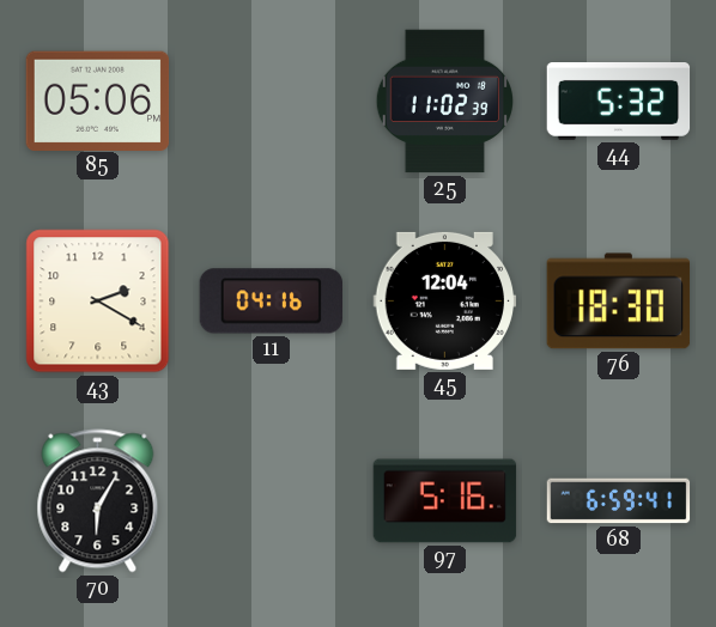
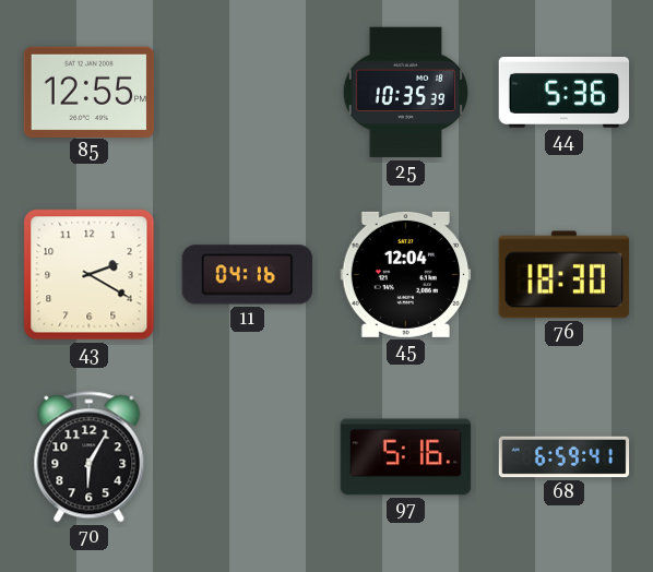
85: 05:06 -> 12:55
25: 11:02 -> 10:35
44: 5:32 -> 5:36
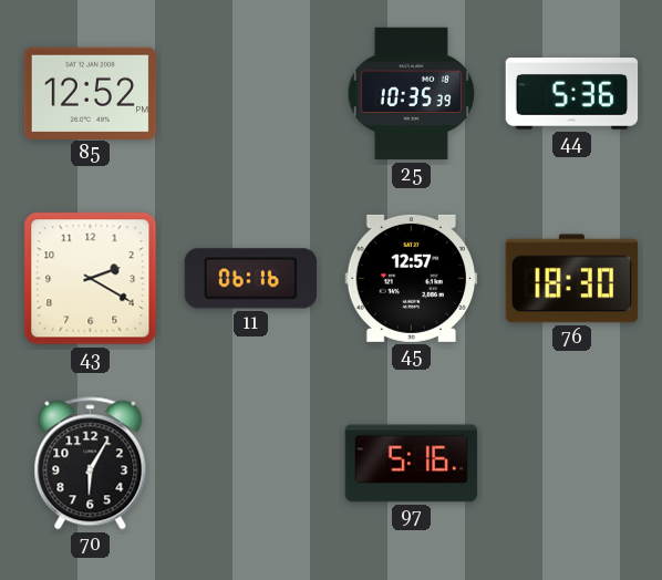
85: 12:55 -> 12:52
11: 04:16 -> 06:16
45: 12:04 -> 12:57
68: 6:59 -> none
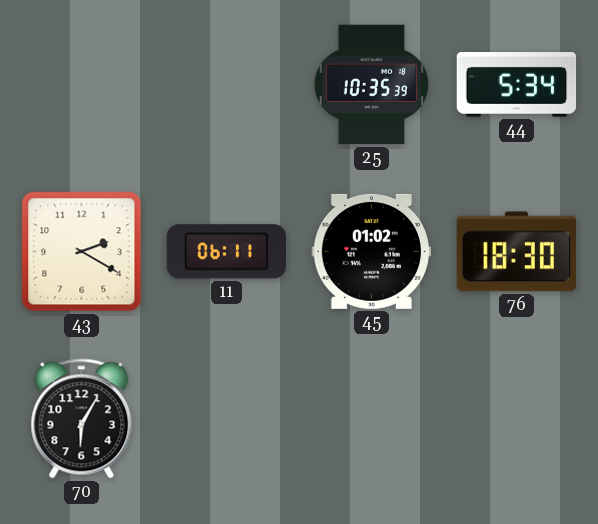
85: 12:52 -> none
44: 5:36 -> 5:34
11: 06:16 -> 06:11
45: 12:57 -> 01:02
97: 5:16 -> none
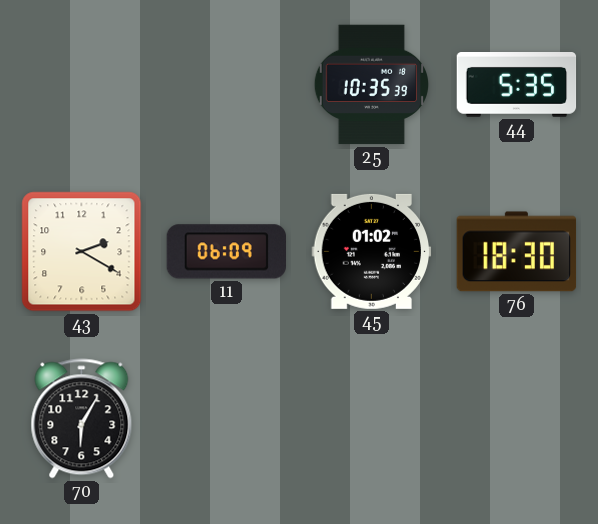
44: 5:34 -> 5:35
11: 06:11 -> 06:09
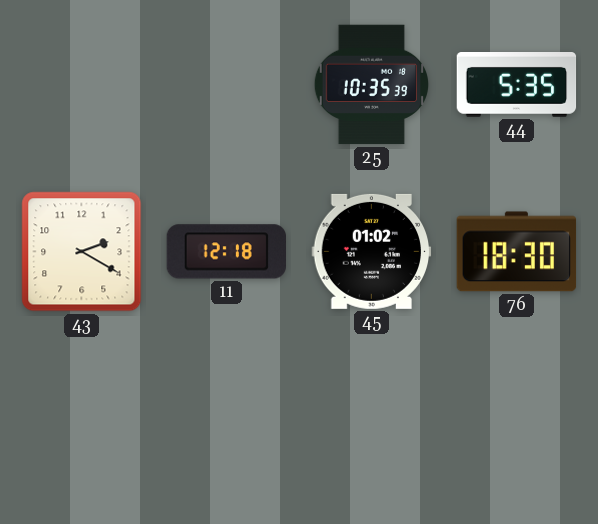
11: 06:09 -> 12:18
70: 6:05 -> none
